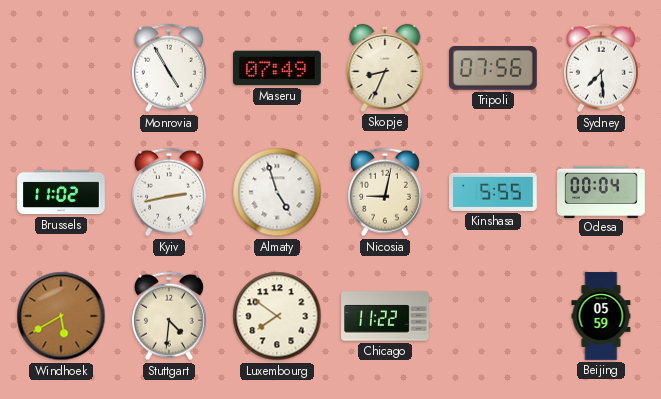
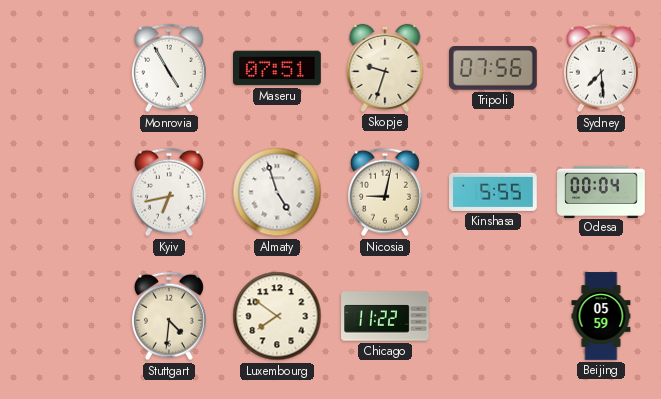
Maseru: 07:49 -> 07:51
Skopje: 8:34 -> 9:33
Brussels: 11:02 -> none
Kyiv: 2:43 -> 6:43
Windhoek: 5:40 -> none
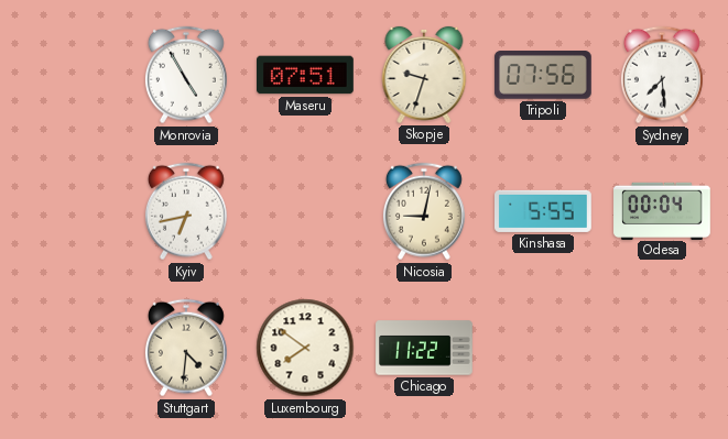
Almaty: 4:57 -> none
Beijing: 05:59 -> none
